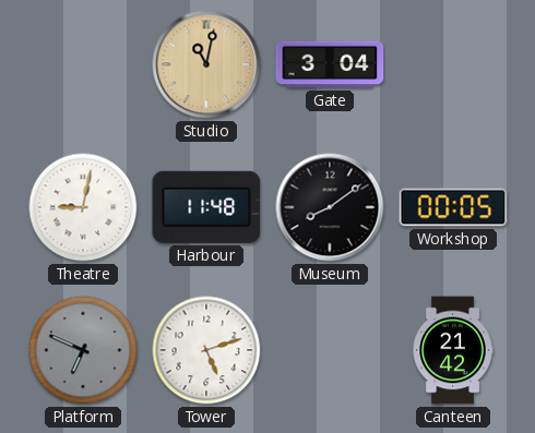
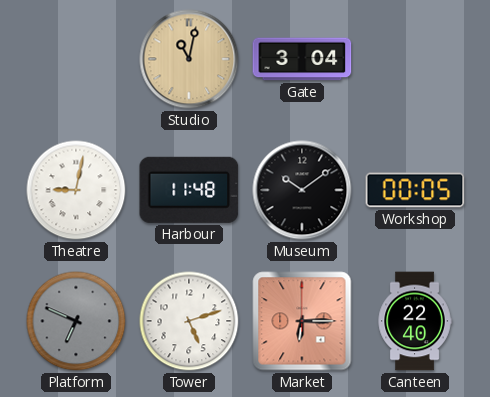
Museum: 8:09 -> 10:09
Market: none -> 6:15
Canteen: 21:42 -> 22:40
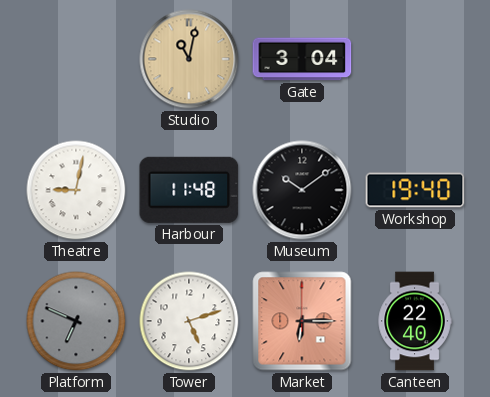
Workshop: 00:05 -> 19:40
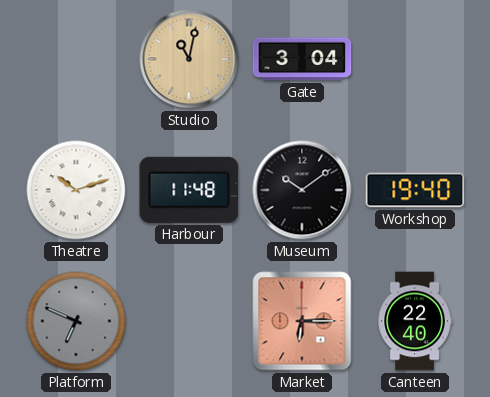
Theatre: 9:02 -> 10:12
Tower: 5:12 -> none
